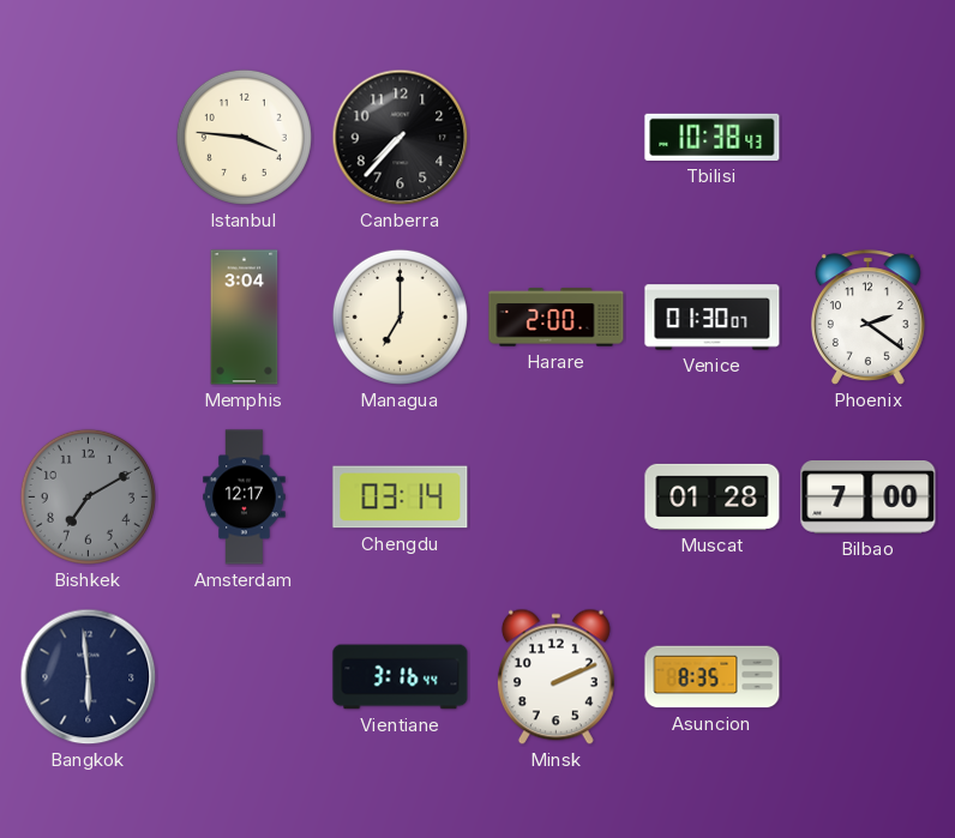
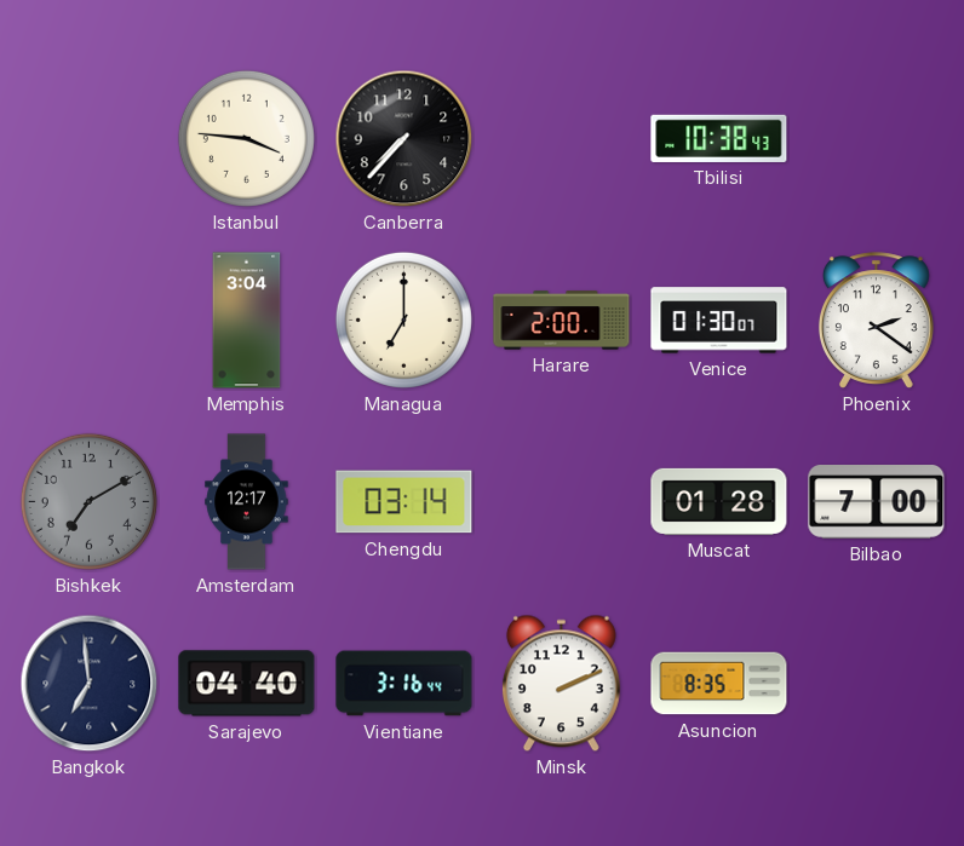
Bangkok: 5:59 -> 6:59
Sarajevo: none -> 04:40
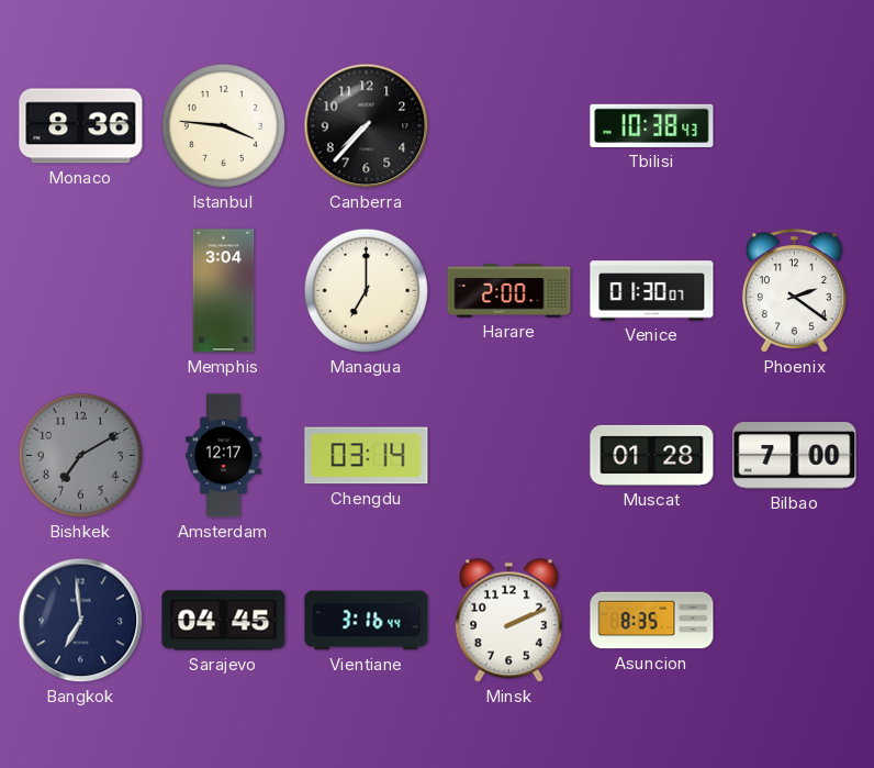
Monaco: none -> 8:36
Sarajevo: 04:40 -> 04:45
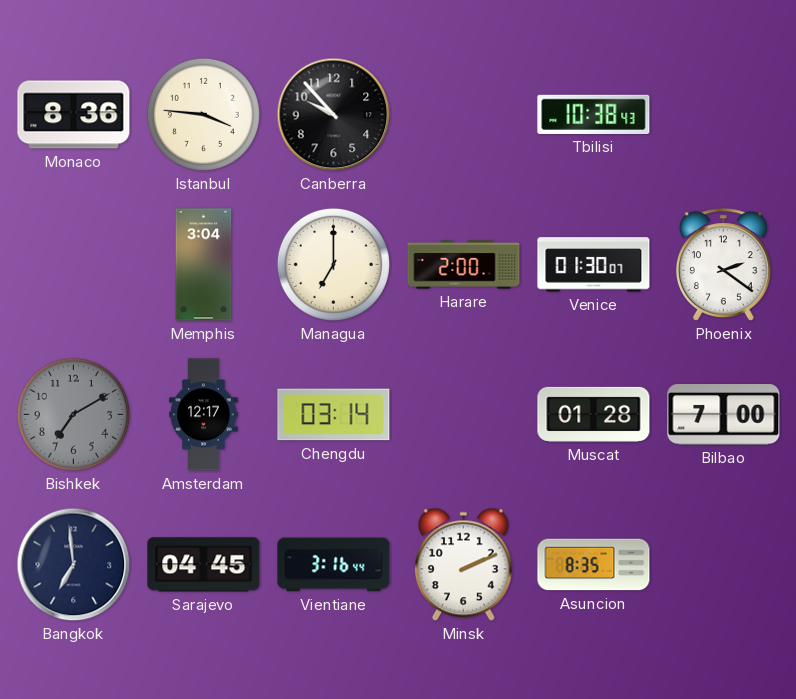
Canberra: 7:37 -> 9:53
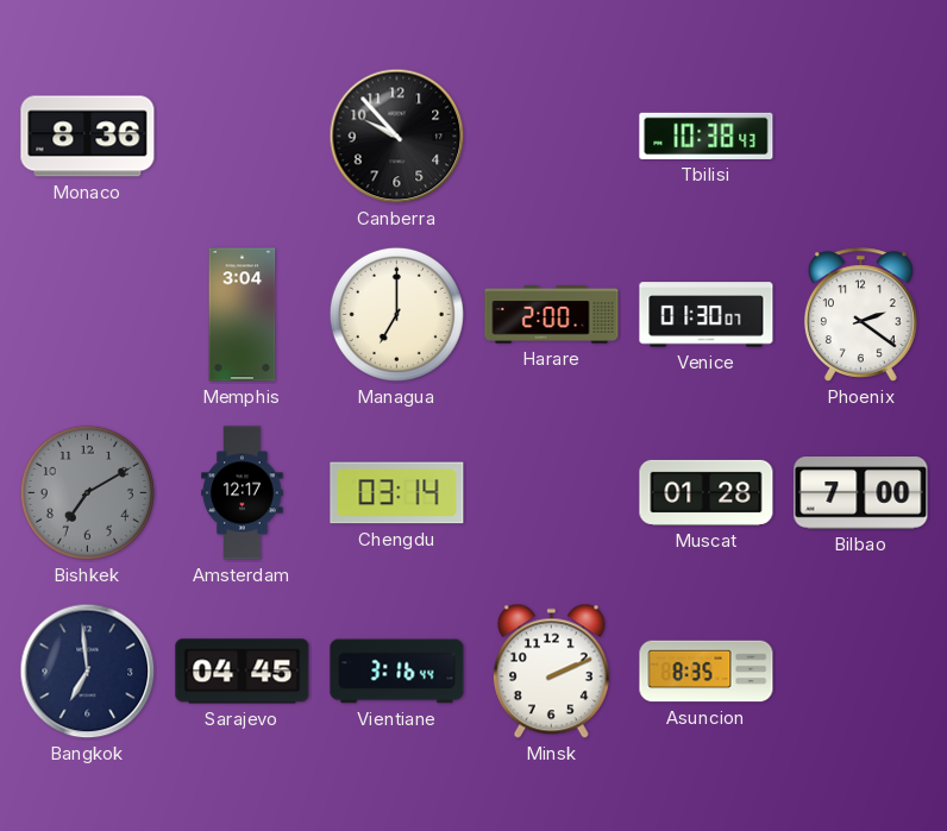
Istanbul: 3:46 -> none
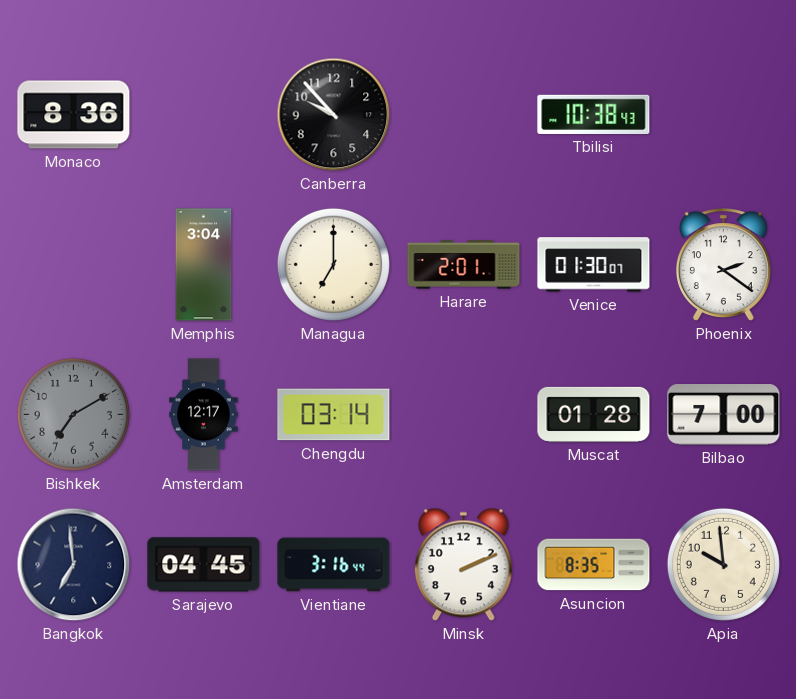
Harare: 2:00 -> 2:01
Apia: none -> 9:59
